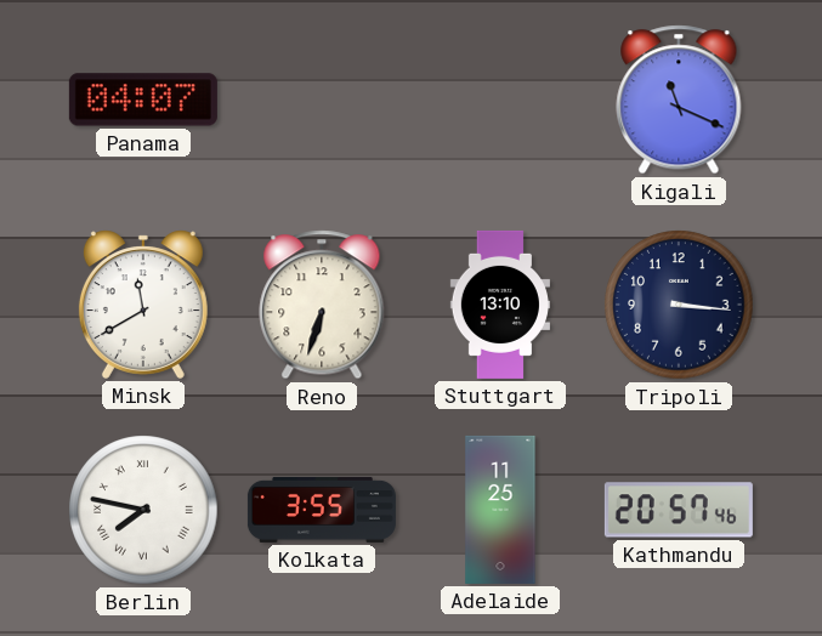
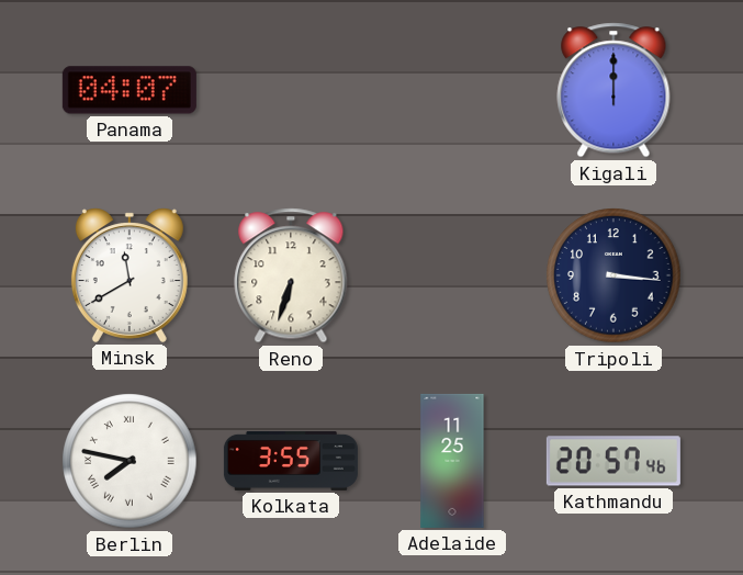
Kigali: 11:19 -> 12:00
Stuttgart: 13:10 -> none
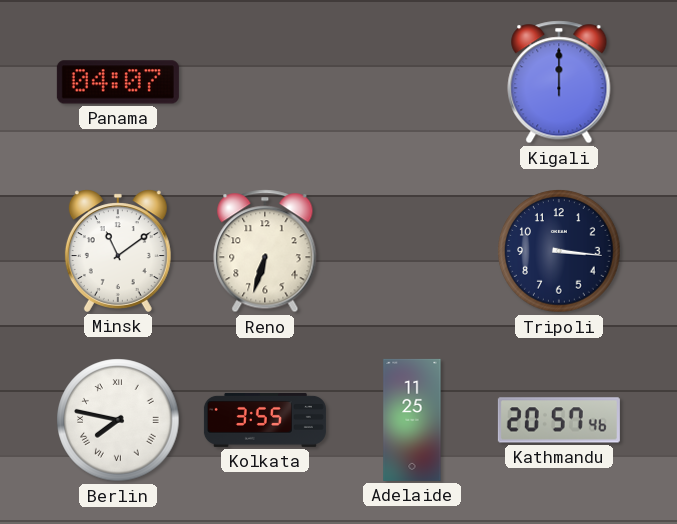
Minsk: 11:40 -> 11:09
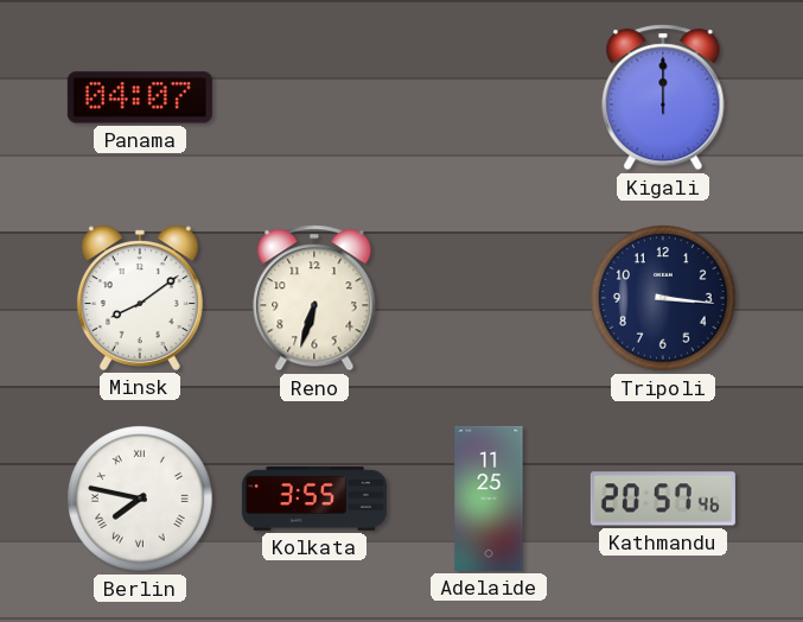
Minsk: 11:09 -> 8:09
